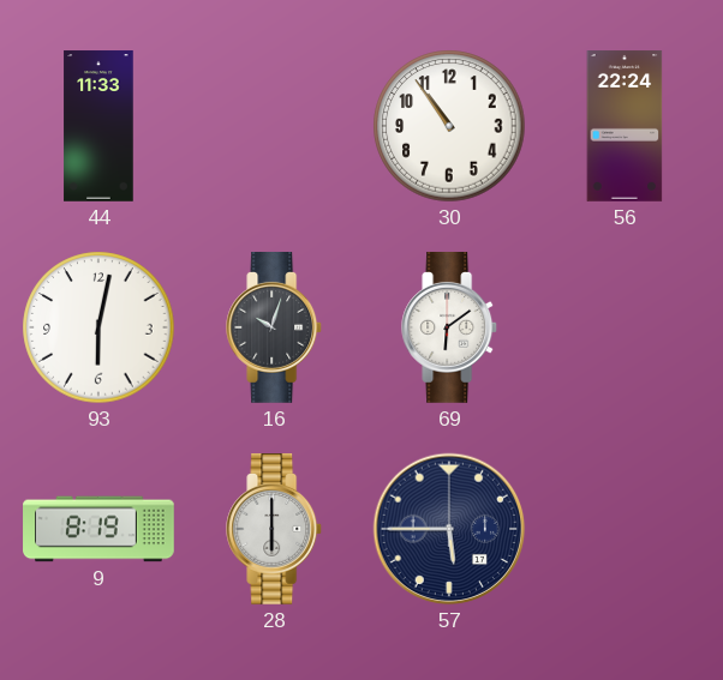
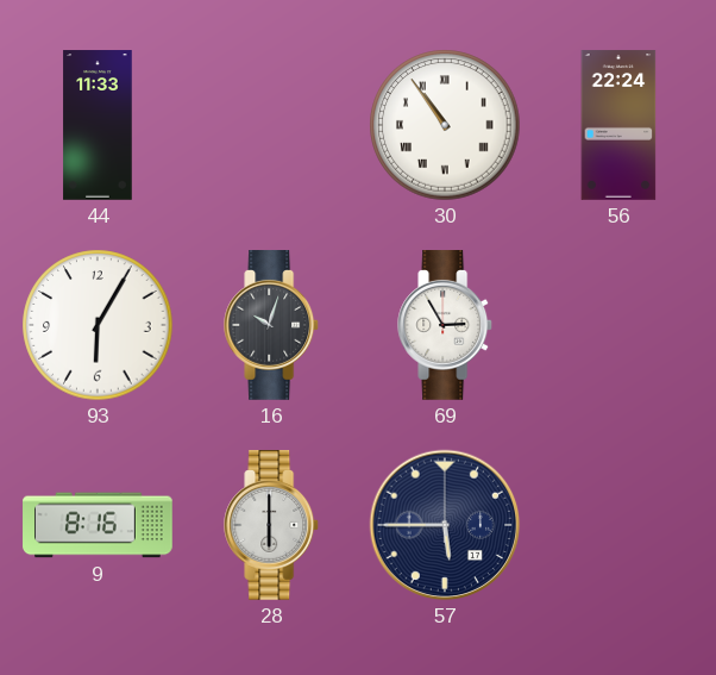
30 numerals: Arabic -> Roman
93: 6:02 -> 6:05
69: 6:09 -> 2:55
9: 8:19 -> 8:16
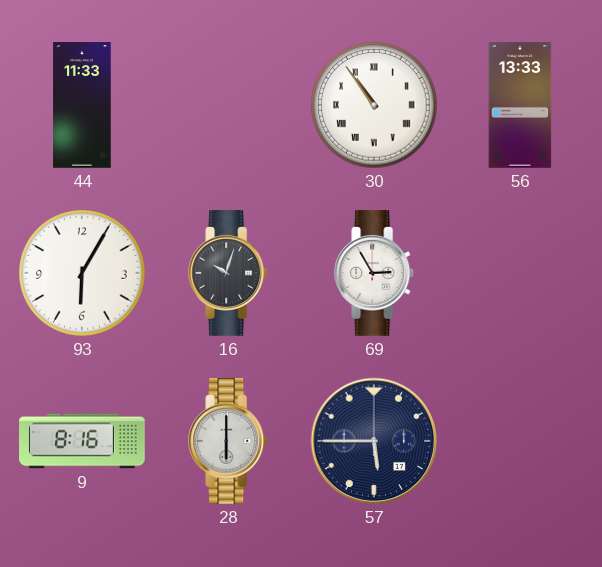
56: 22:24 -> 13:33
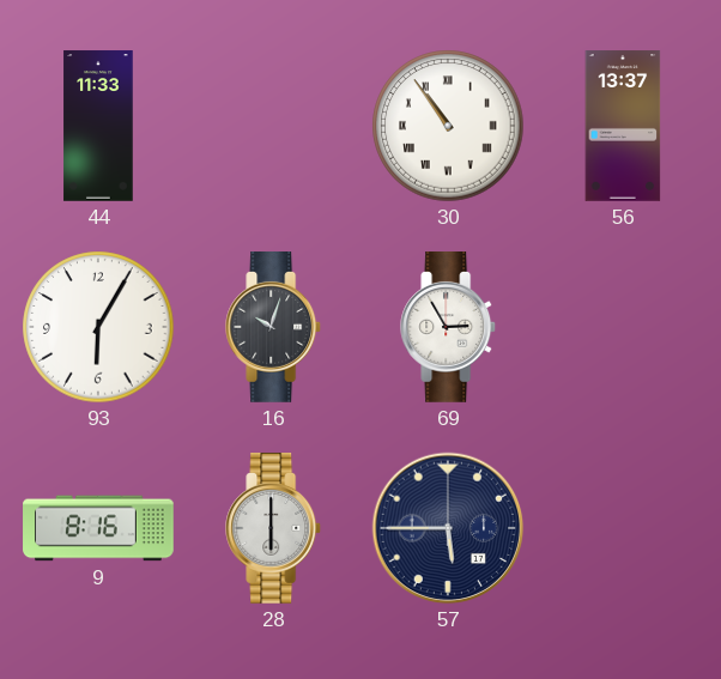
56: 13:33 -> 13:37
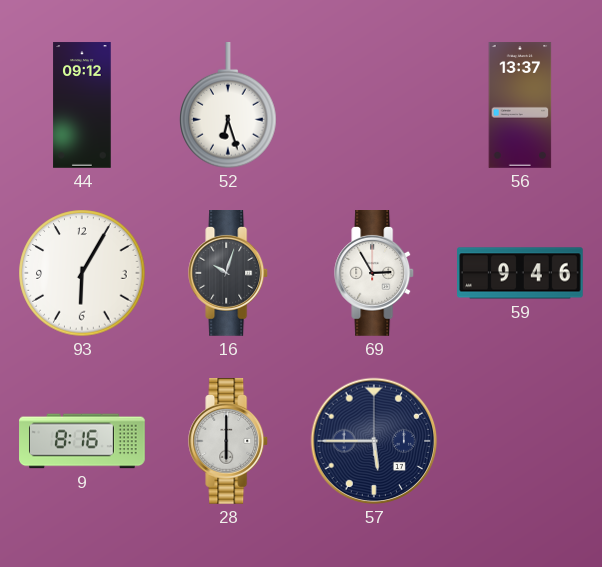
44: 11:33 -> 09:12
52: none -> 6:27
30: 10:54 -> none
59: none -> 9:46
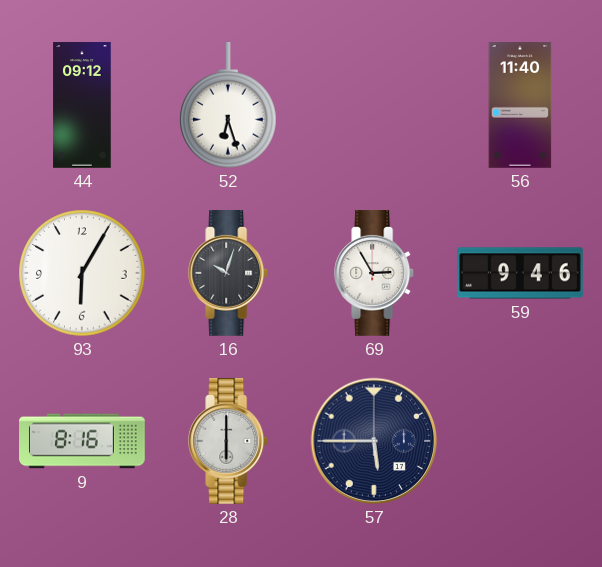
56: 13:37 -> 11:40
